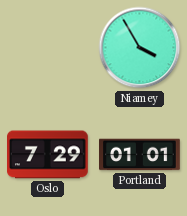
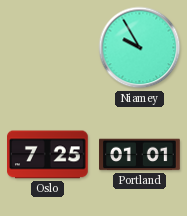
Niamey: 3:55 -> 9:55
Oslo: 7:29 -> 7:25
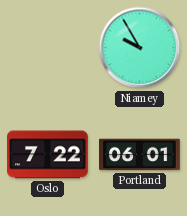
Oslo: 7:25 -> 7:22
Portland: 01:01 -> 06:01
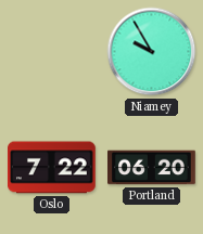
Portland: 06:01 -> 06:20
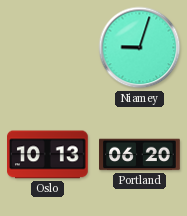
Niamey: 9:55 -> 9:03
Oslo: 7:22 -> 10:13
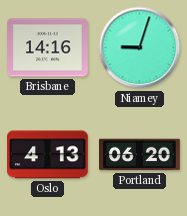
Brisbane: none -> 14:16
Oslo: 10:13 -> 4:13
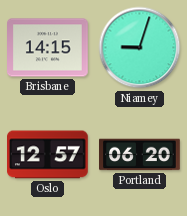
Brisbane: 14:16 -> 14:15
Oslo: 4:13 -> 12:57
